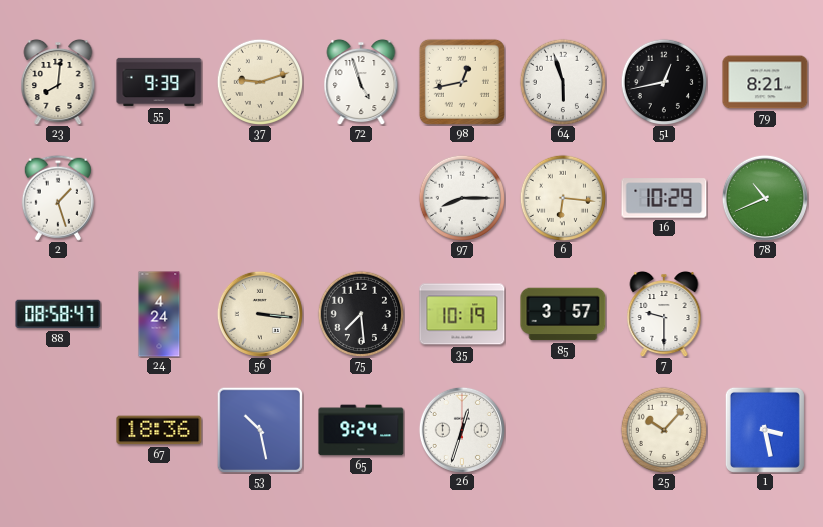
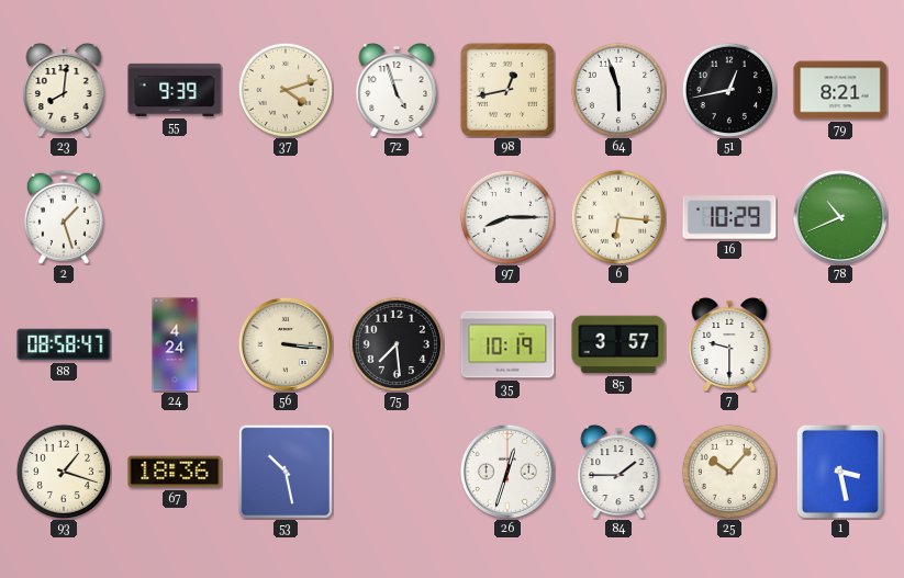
37: 9:12 -> 4:12
93: none -> 1:18
65: 9:24 -> none
84: none -> 1:45
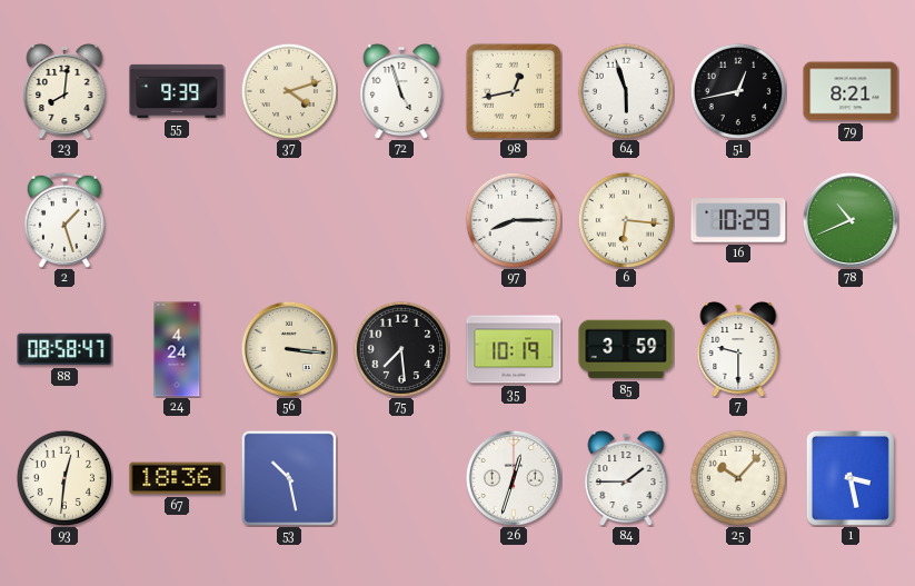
85: 3:57 -> 3:59
93: 1:18 -> 12:31
